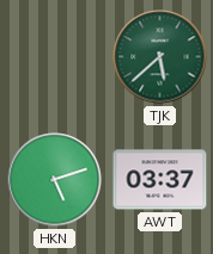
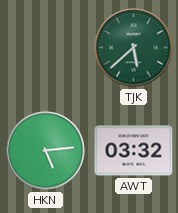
HKN: 5:12 -> 5:14
AWT: 03:37 -> 03:32
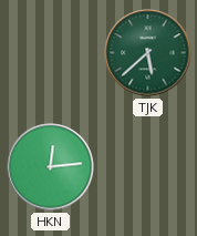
HKN: 5:14 -> 12:14
AWT: 03:32 -> none
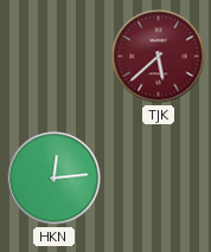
TJK dial: green -> burgundy
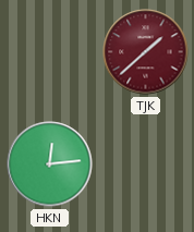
TJK: 5:38 -> 1:38
